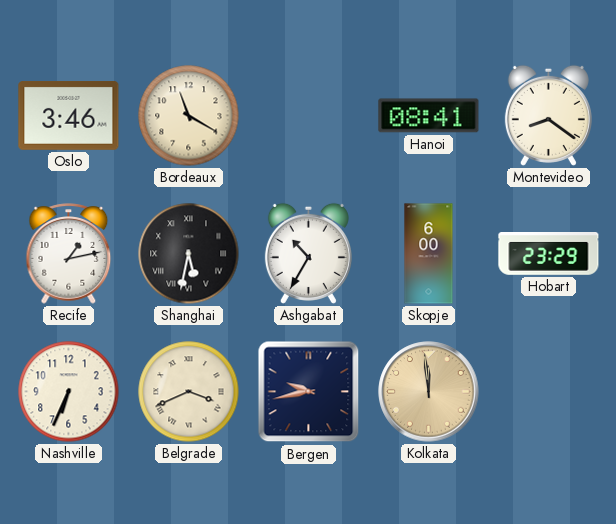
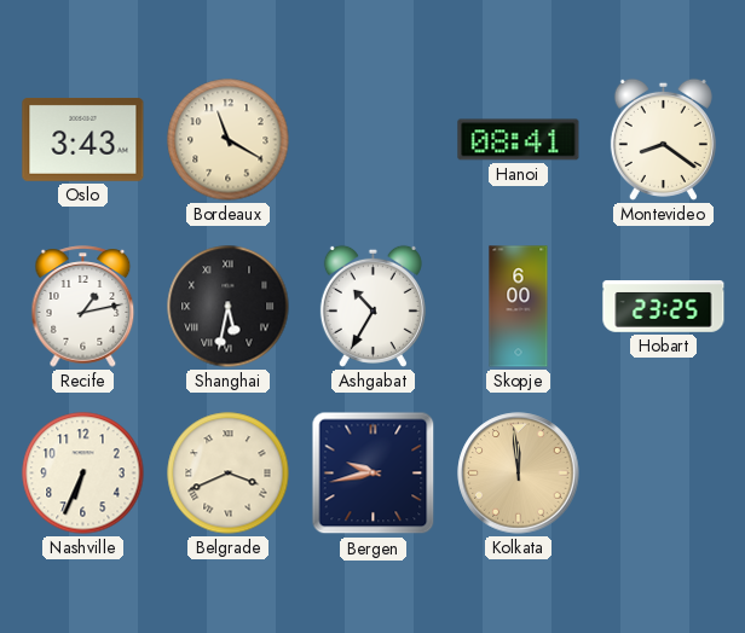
Oslo: 3:46 -> 3:43
Hobart: 23:29 -> 23:25
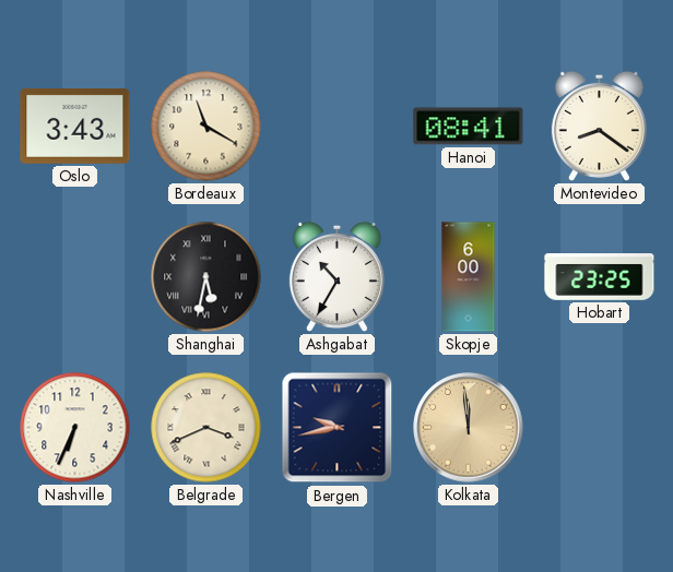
Recife: 1:13 -> none
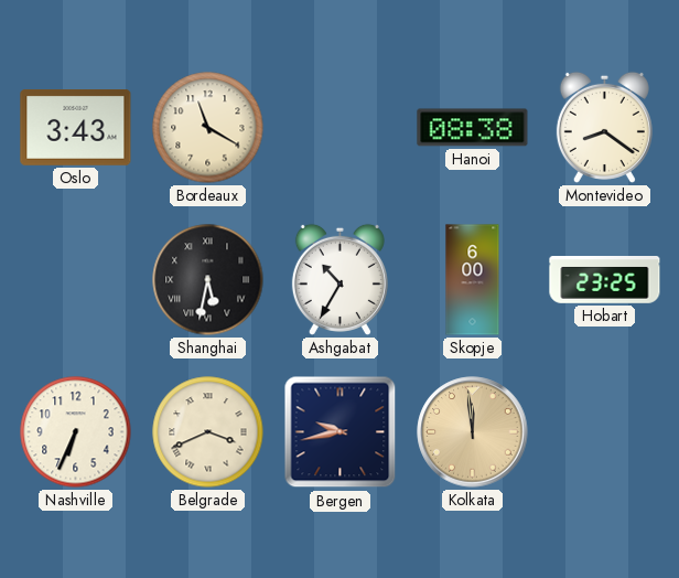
Hanoi: 08:41 -> 08:38
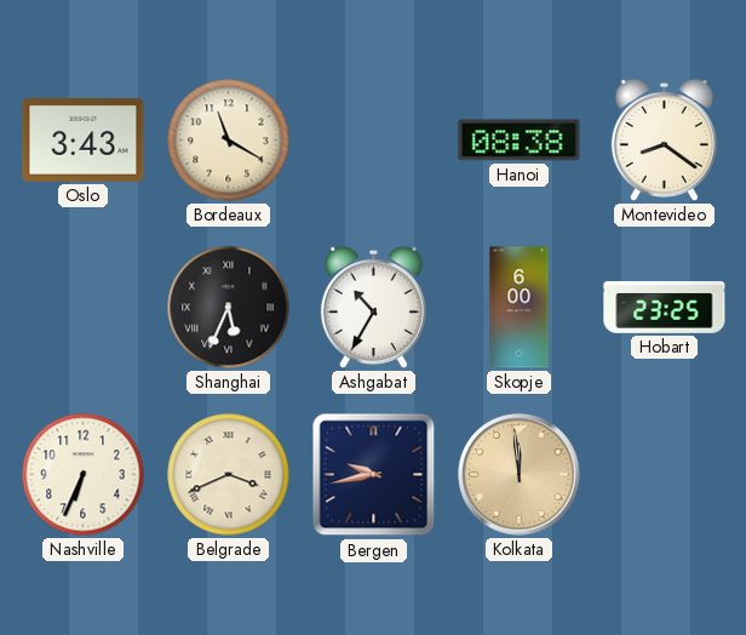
Shanghai: 5:32 -> 5:34
